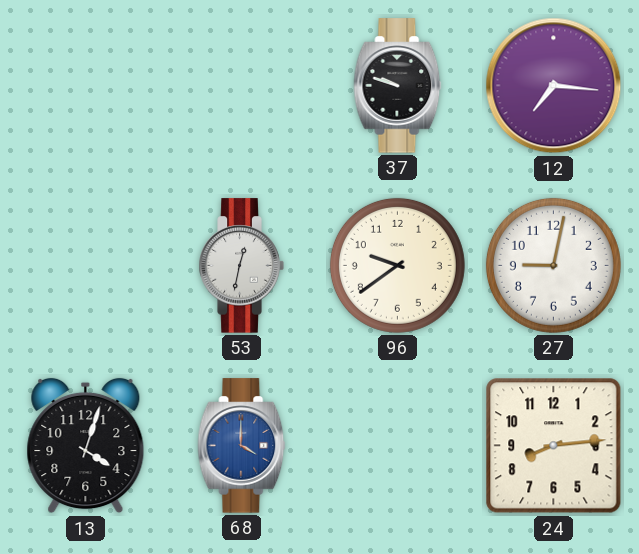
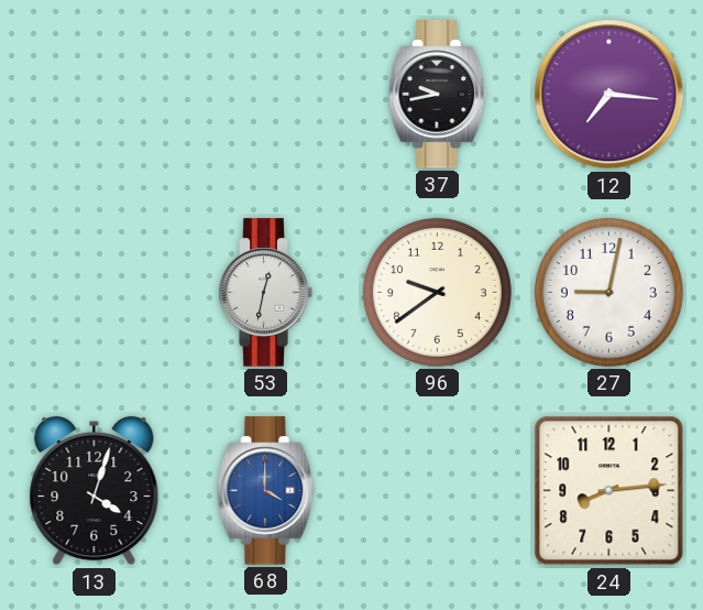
37: 9:48 -> 9:43
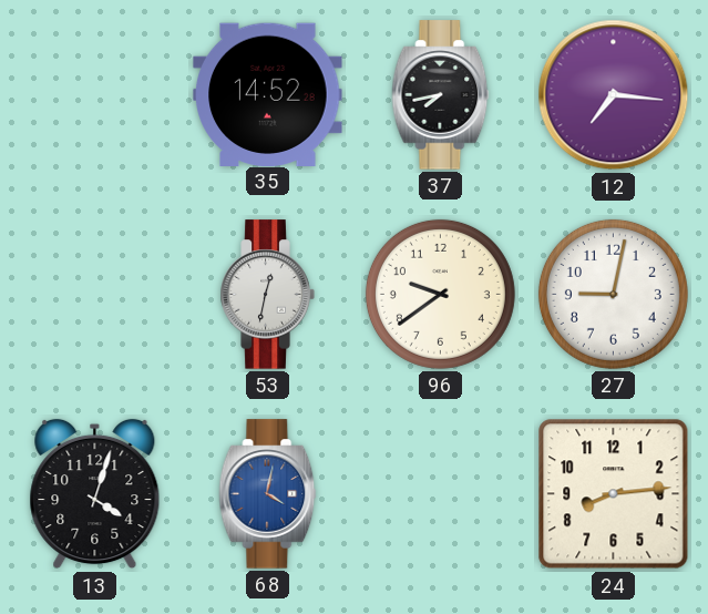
35: none -> 14:52
37: 9:43 -> 7:43
68: 4:00 -> 4:02
